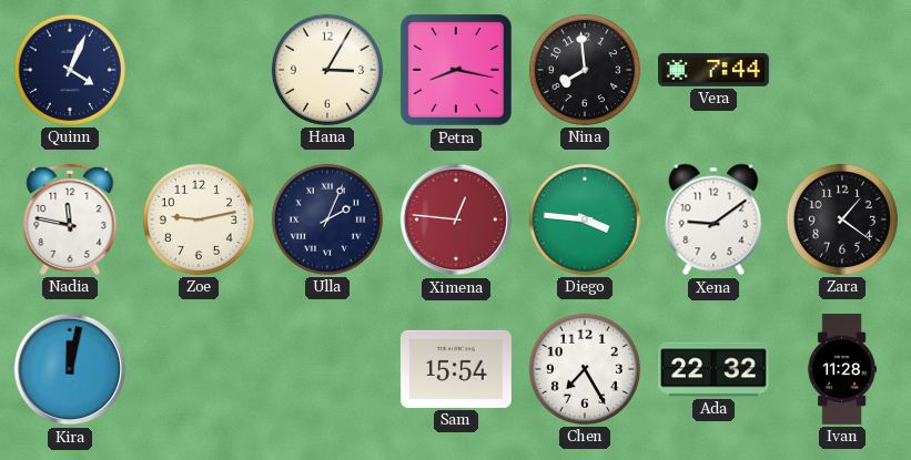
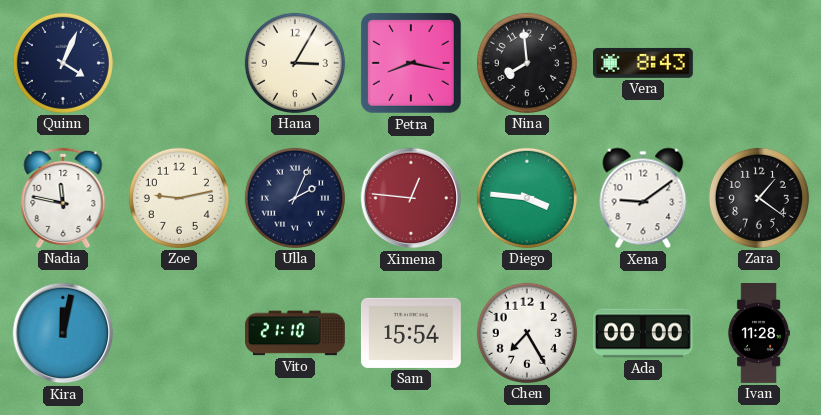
Vera: 7:44 -> 8:43
Vito: none -> 21:10
Ada: 22:32 -> 00:00
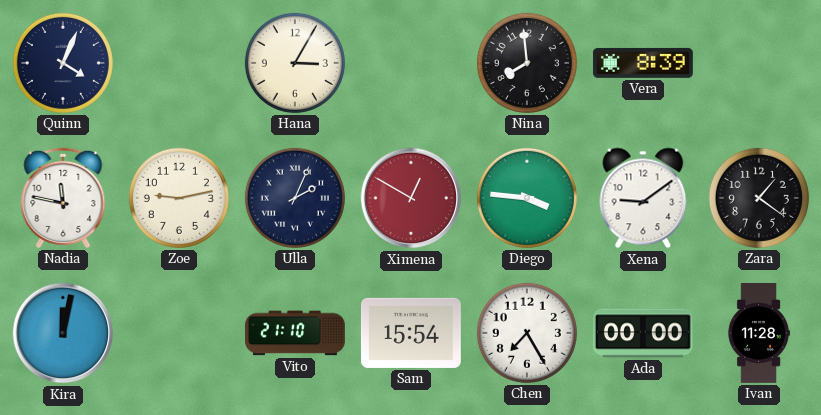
Petra: 8:17 -> none
Vera: 8:43 -> 8:39
Ximena: 12:46 -> 12:50
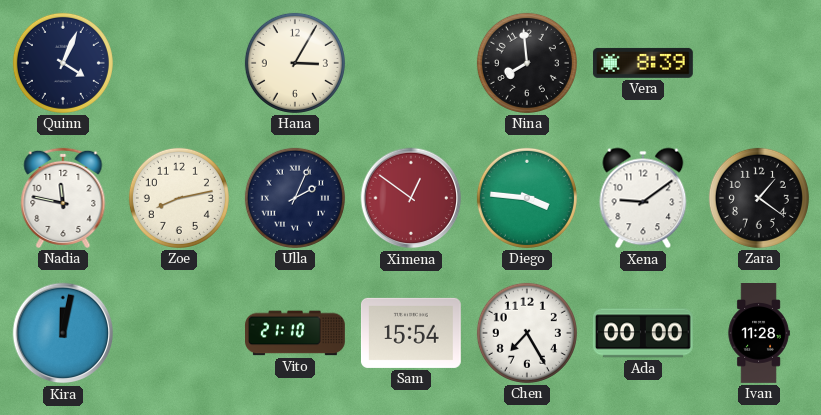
Zoe: 9:13 -> 8:13
Ximena: 12:50 -> 12:51
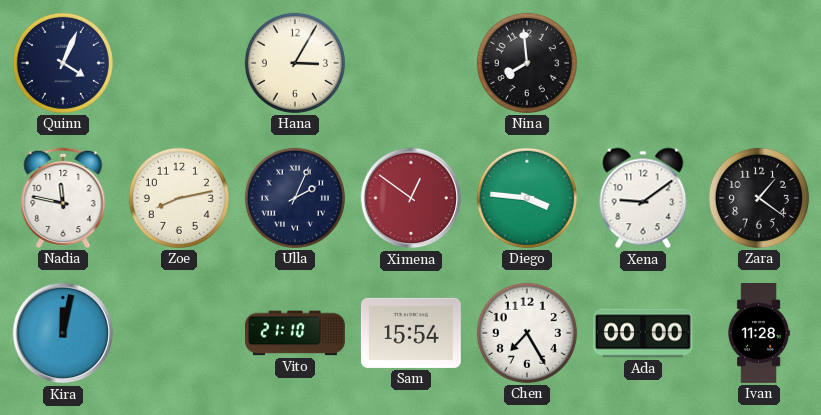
Vera: 8:39 -> none
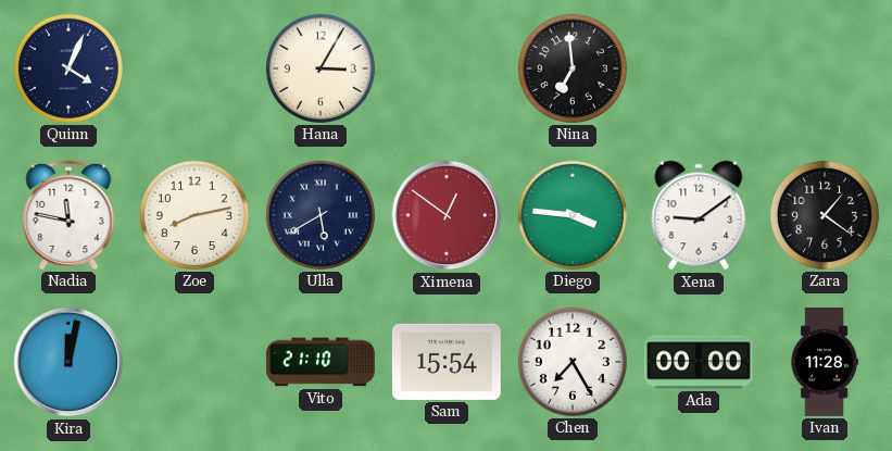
Nina: 7:59 -> 6:59
Ulla: 2:04 -> 5:40
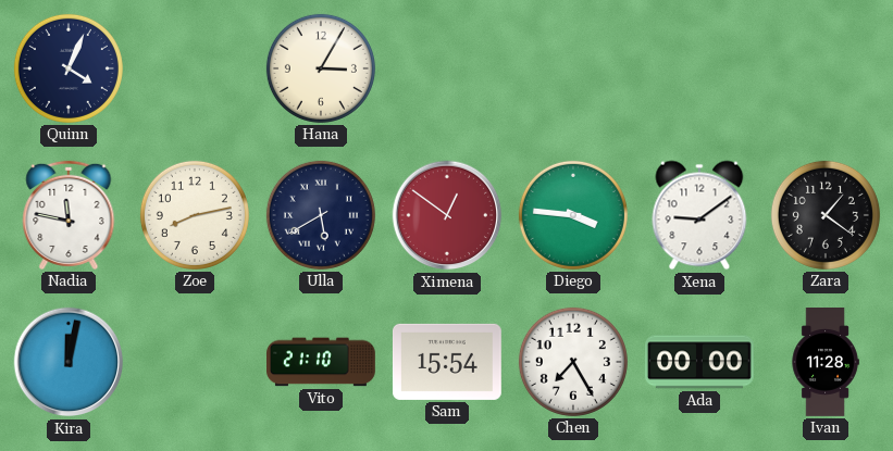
Nina: 6:59 -> none
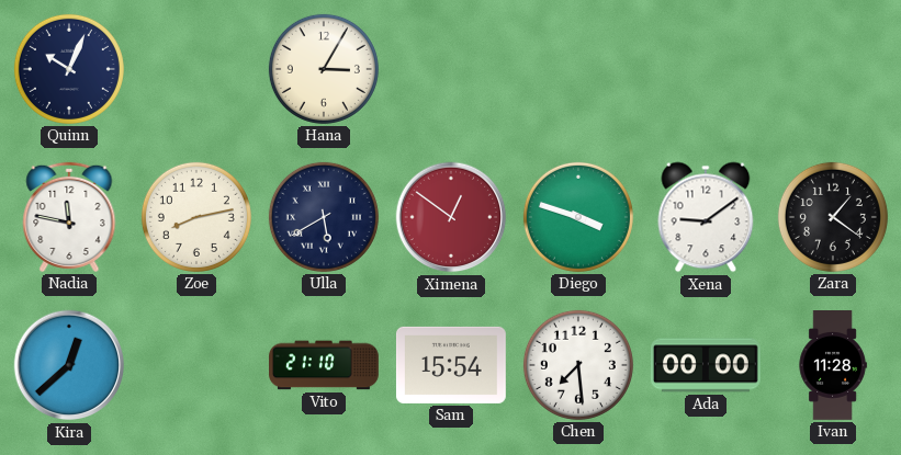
Quinn: 4:04 -> 10:04
Diego: 3:46 -> 3:48
Kira: 12:02 -> 12:38
Chen: 7:25 -> 7:29
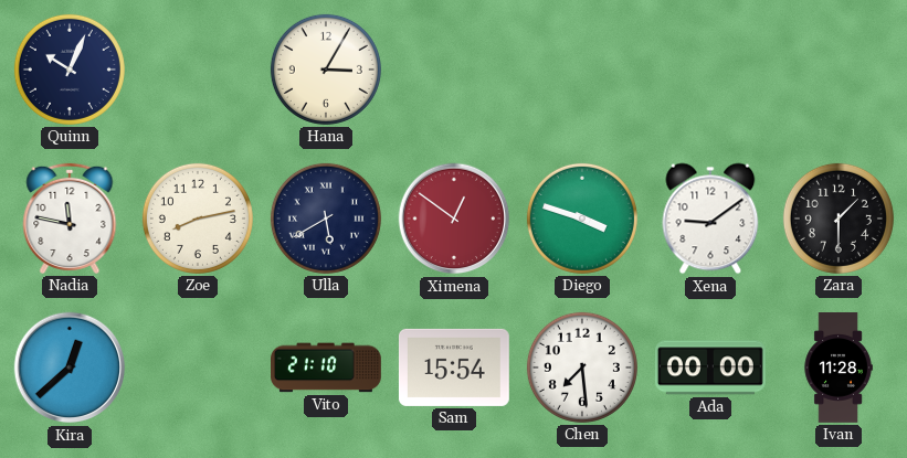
Zara: 1:21 -> 1:30
